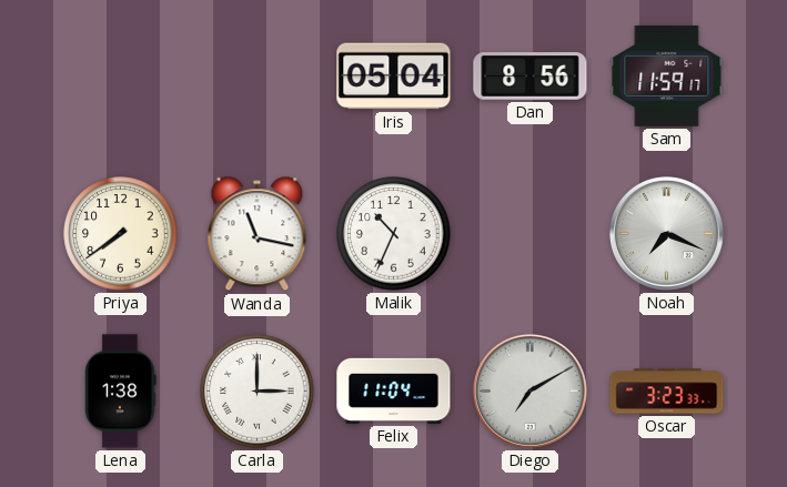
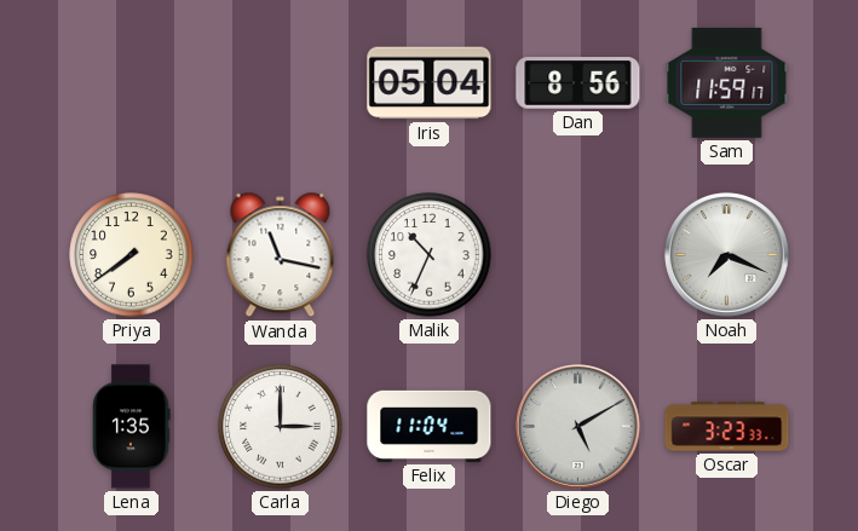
Lena: 1:38 -> 1:35
Diego: 7:10 -> 5:10
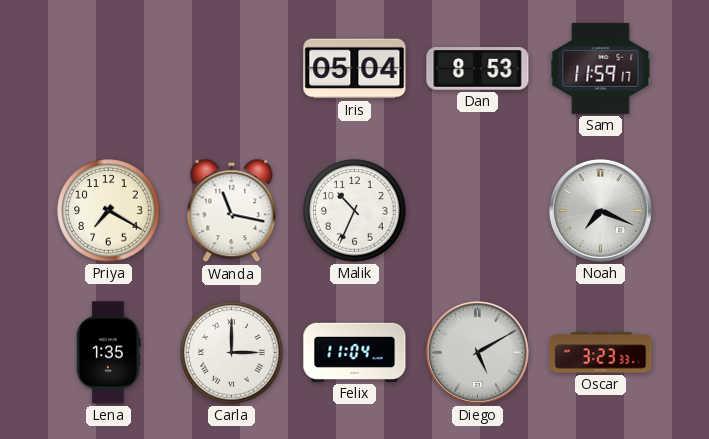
Dan: 8:56 -> 8:53
Priya: 7:39 -> 7:20
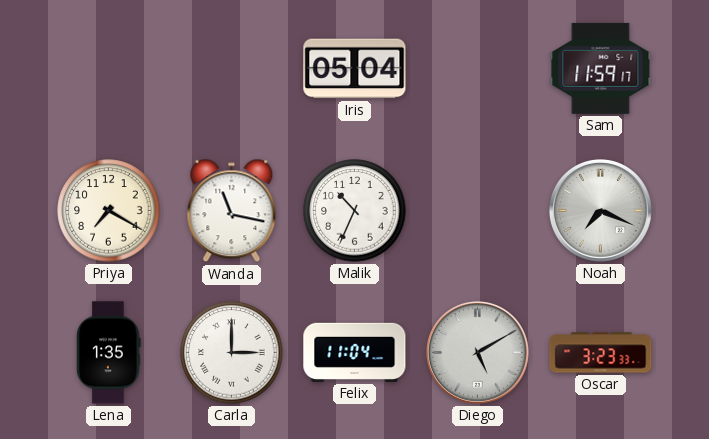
Dan: 8:53 -> none
